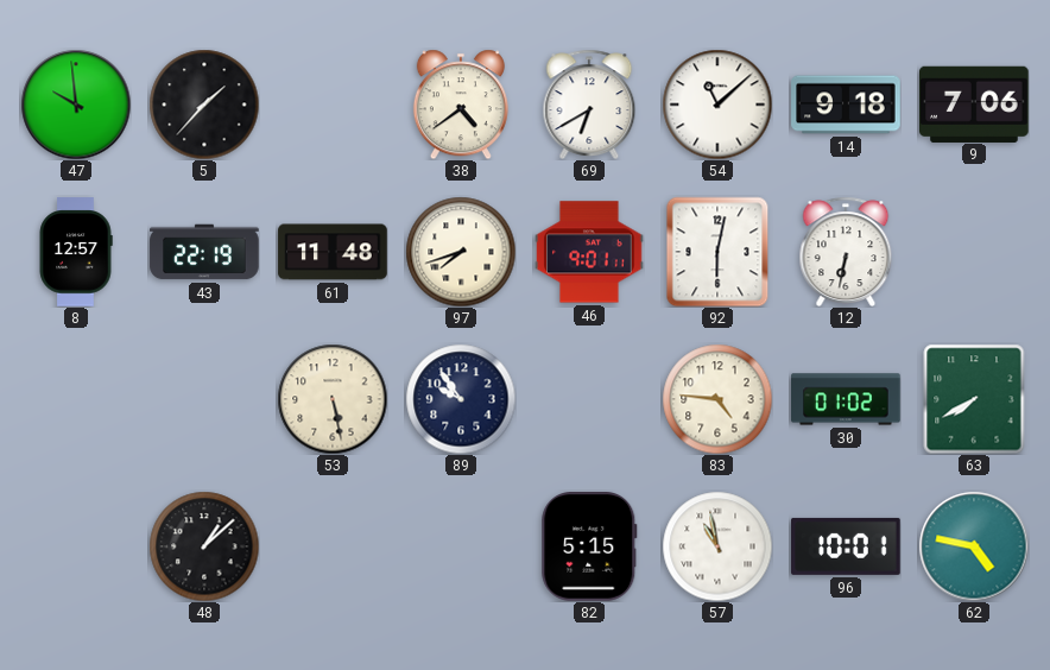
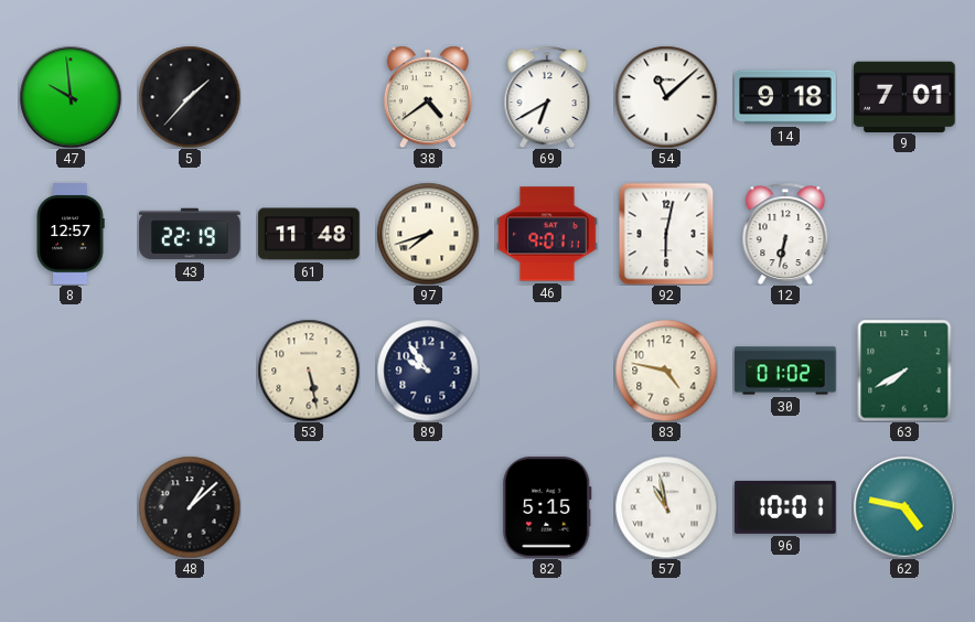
9: 7:06 -> 7:01
83: 4:46 -> 4:47
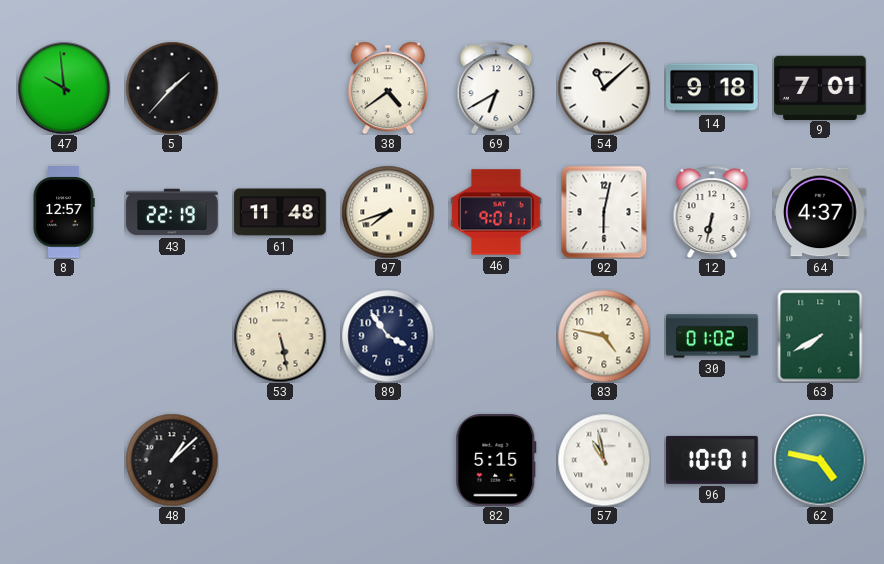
64: none -> 4:37
89: 9:54 -> 3:54
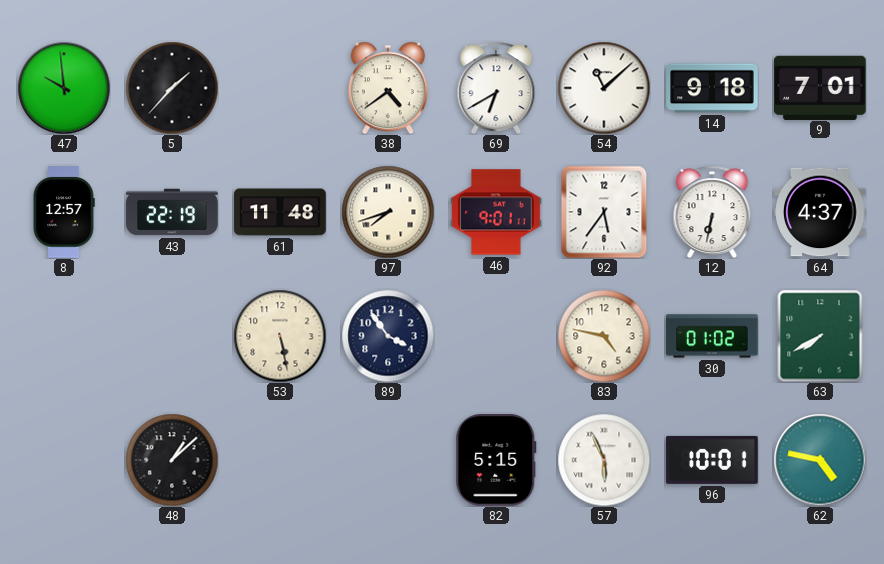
92: 6:02 -> 5:36
57: 10:58 -> 5:56
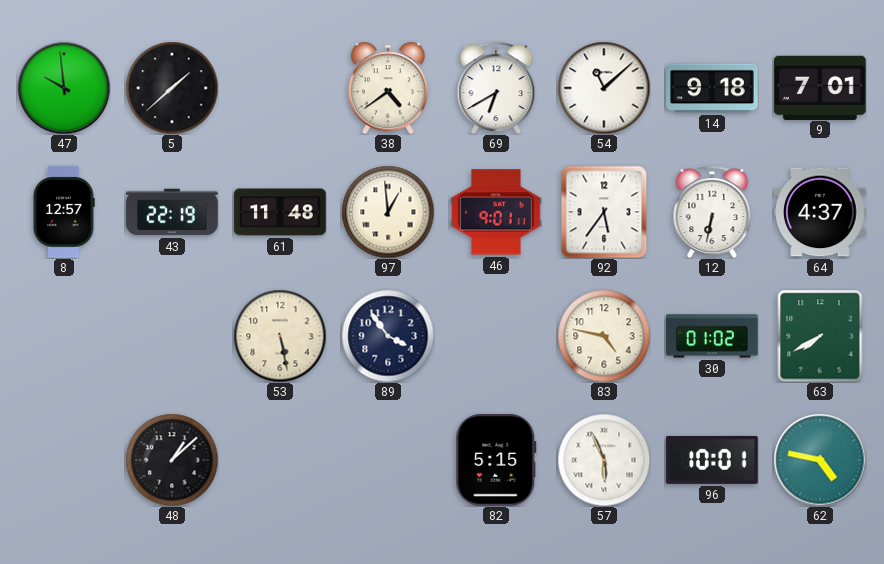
5: 1:37 -> 1:38
97: 7:42 -> 12:59
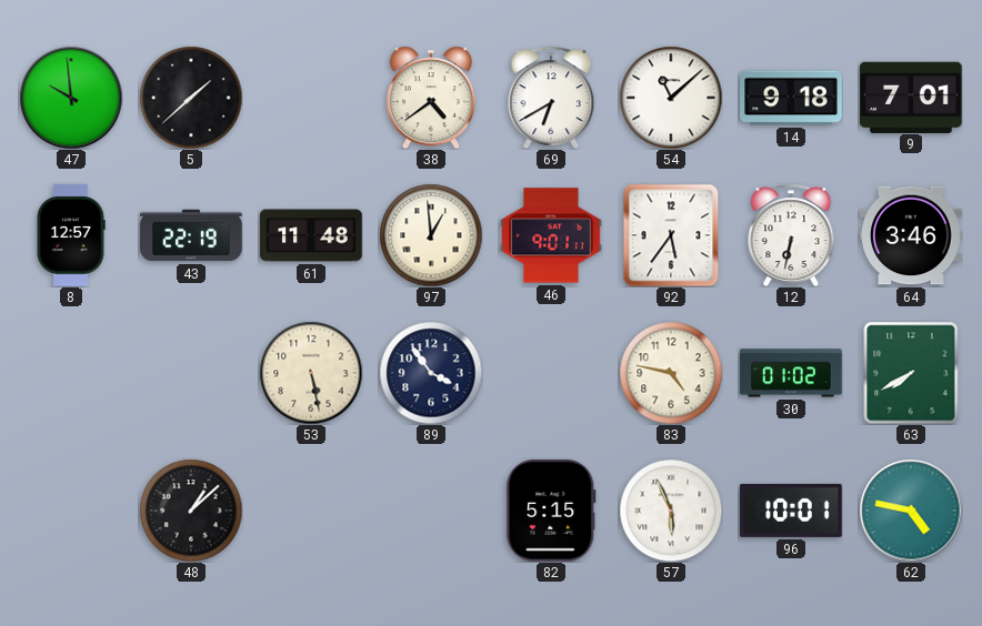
64: 4:37 -> 3:46
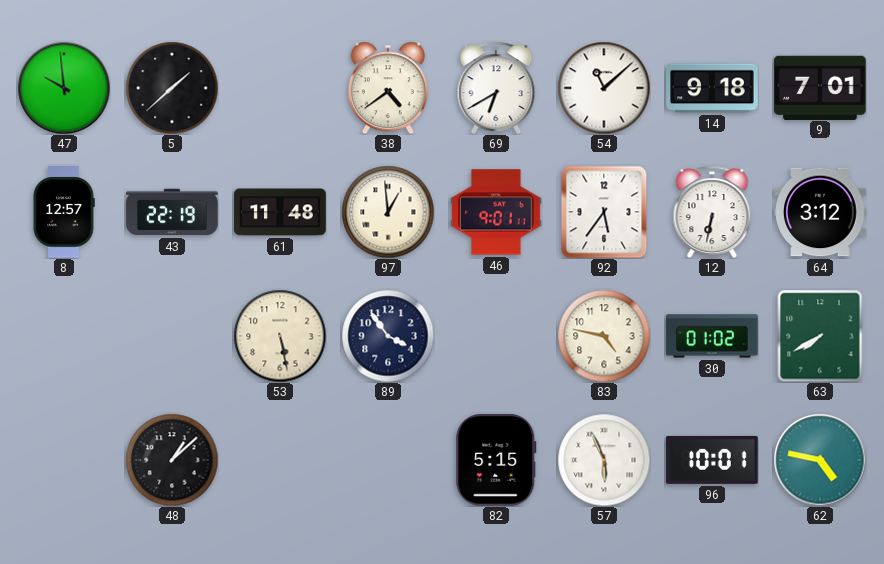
64: 3:46 -> 3:12
